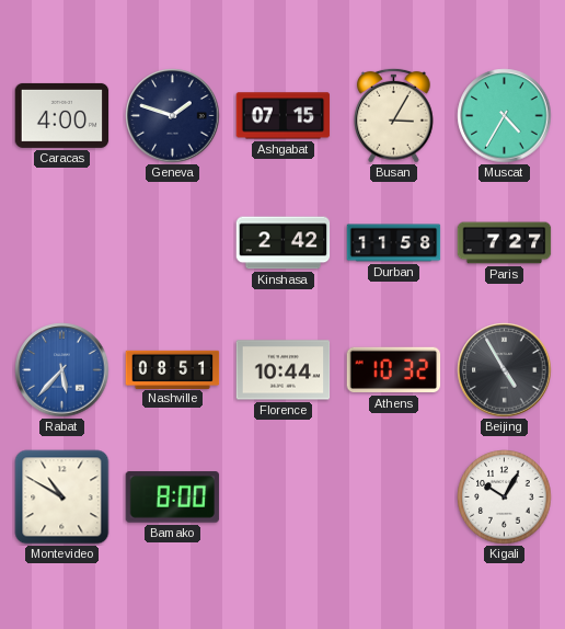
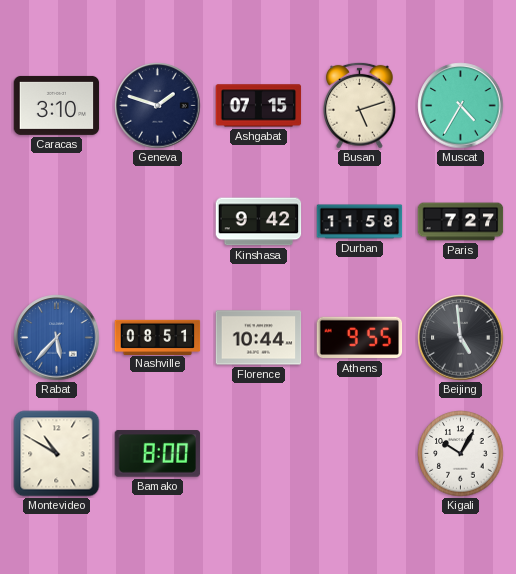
Caracas: 4:00 -> 3:10
Busan: 3:05 -> 5:12
Kinshasa: 2:42 -> 9:42
Athens: 10:32 -> 9:55
Beijing: 4:55 -> 4:59
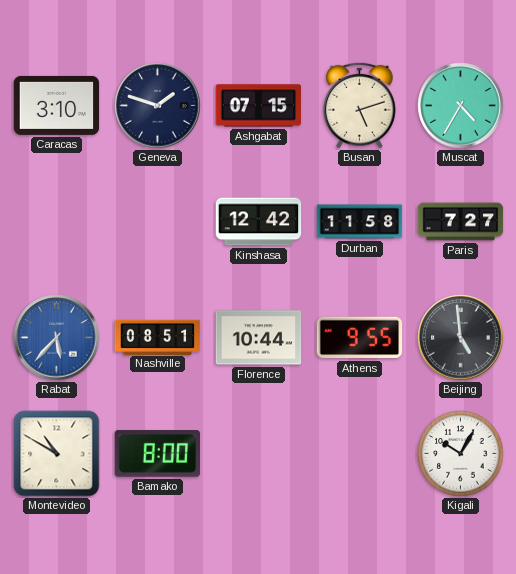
Kinshasa: 9:42 -> 12:42
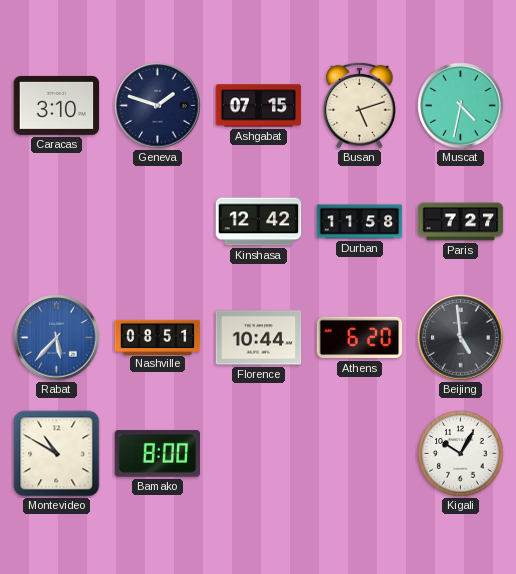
Muscat: 4:35 -> 4:32
Athens: 9:55 -> 6:20
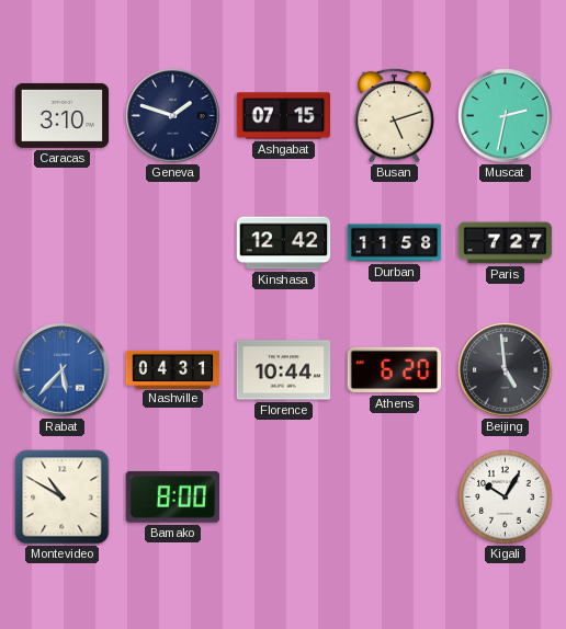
Muscat: 4:32 -> 2:32
Nashville: 08:51 -> 04:31
